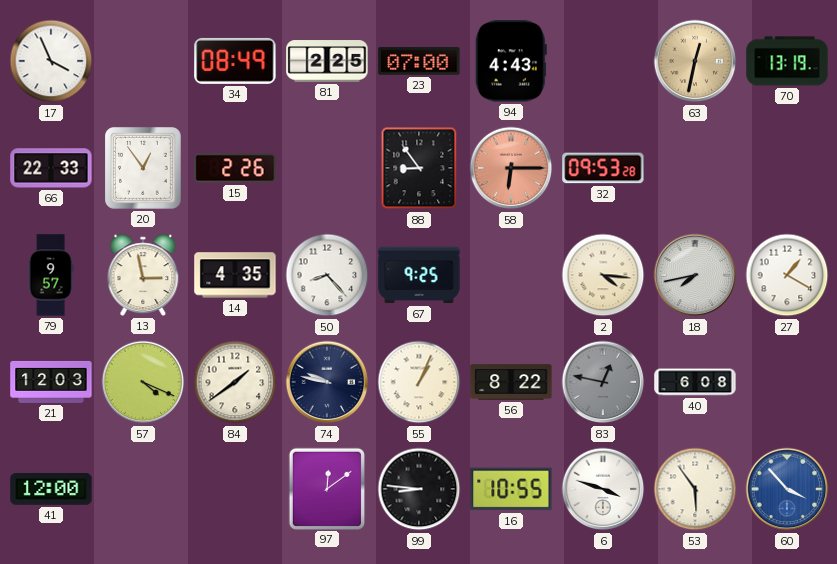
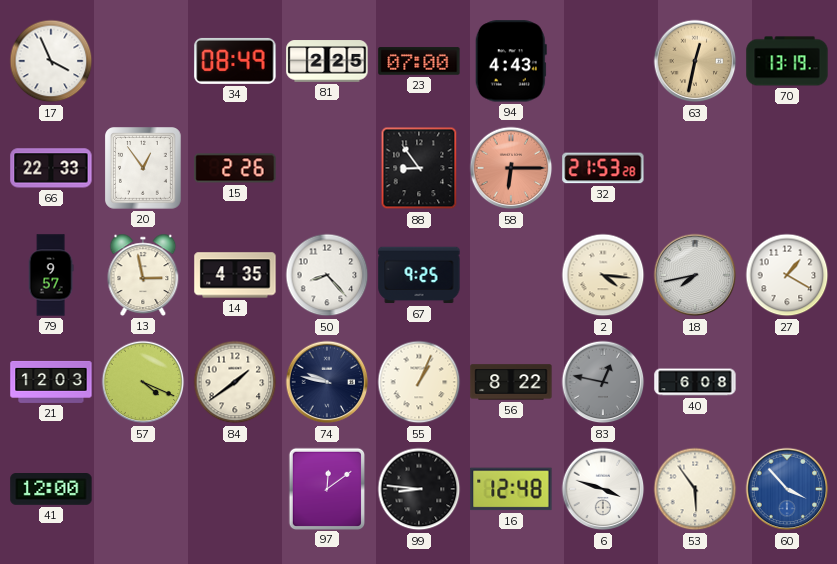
32: 09:53 -> 21:53
16: 10:55 -> 12:48
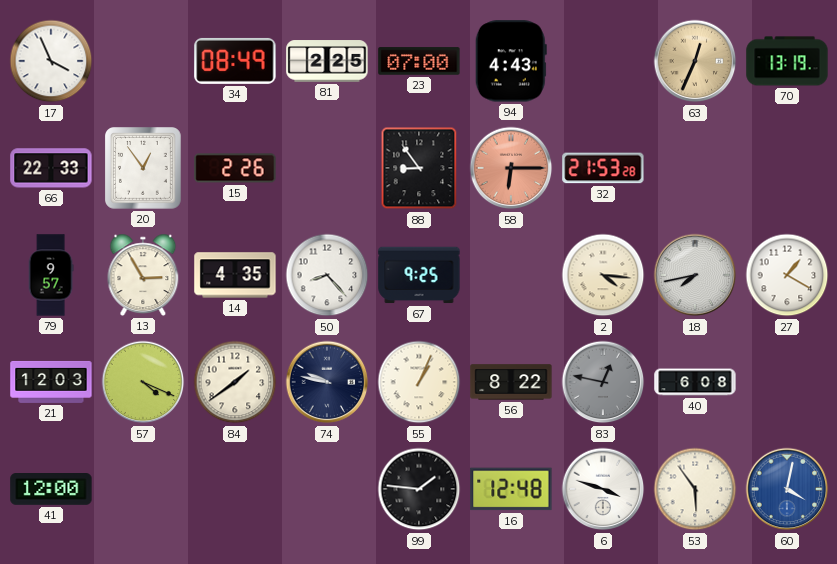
63: 12:32 -> 12:34
13: 2:58 -> 2:55
97: 12:09 -> none
99: 8:46 -> 1:46
60: 3:53 -> 4:02
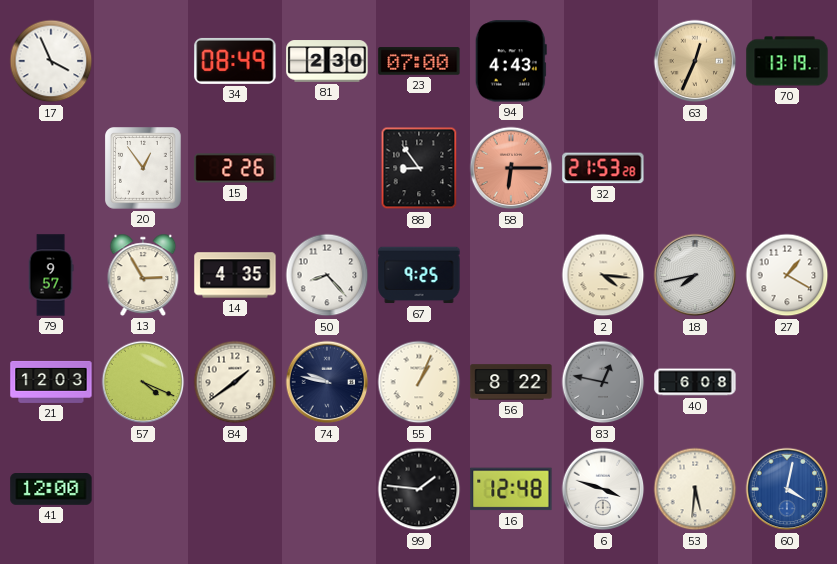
81: 2:25 -> 2:30
66: 22:33 -> none
53: 5:54 -> 5:31
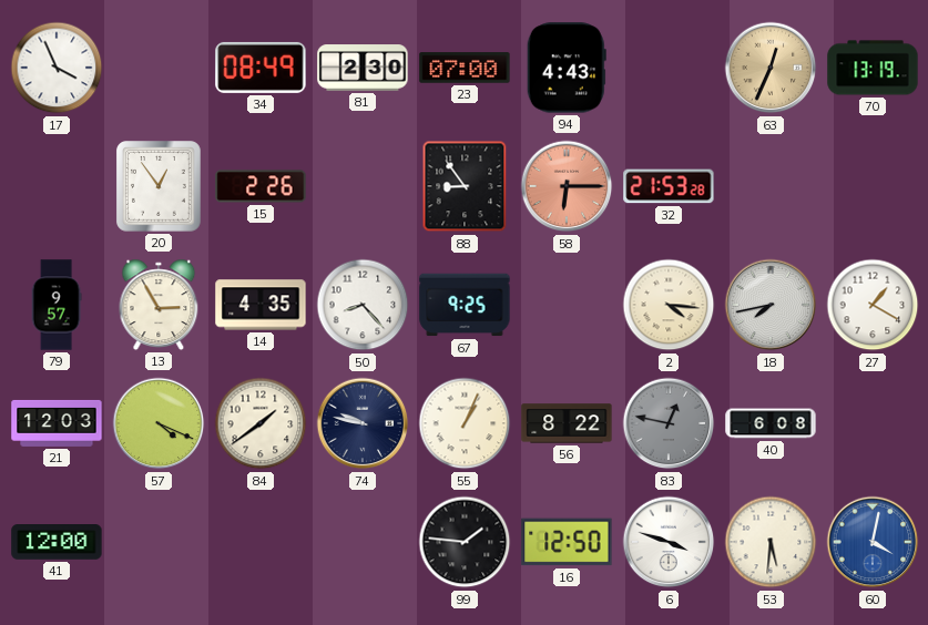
16: 12:48 -> 12:50
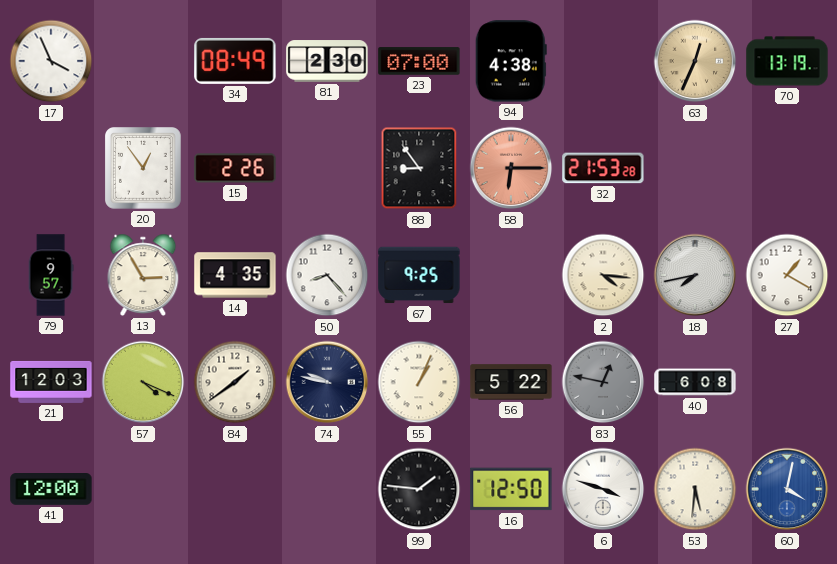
94: 4:43 -> 4:38
56: 8:22 -> 5:22
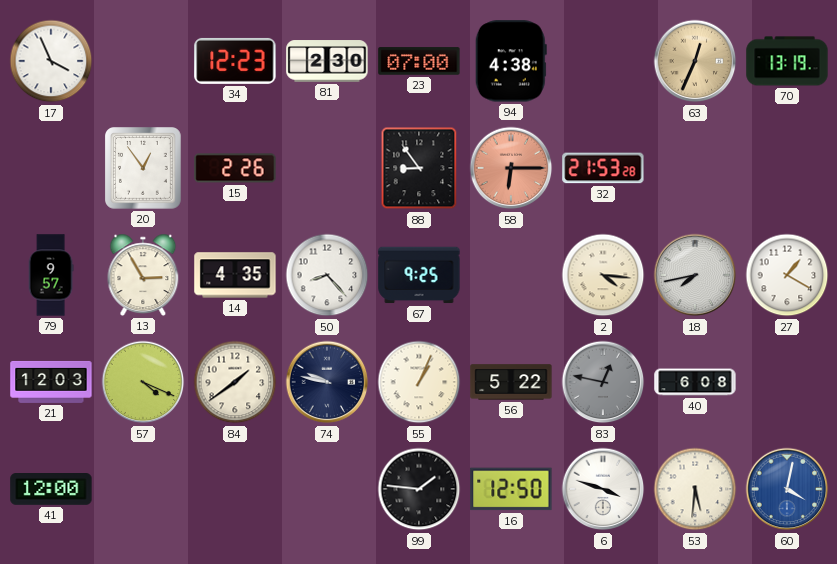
34: 08:49 -> 12:23
